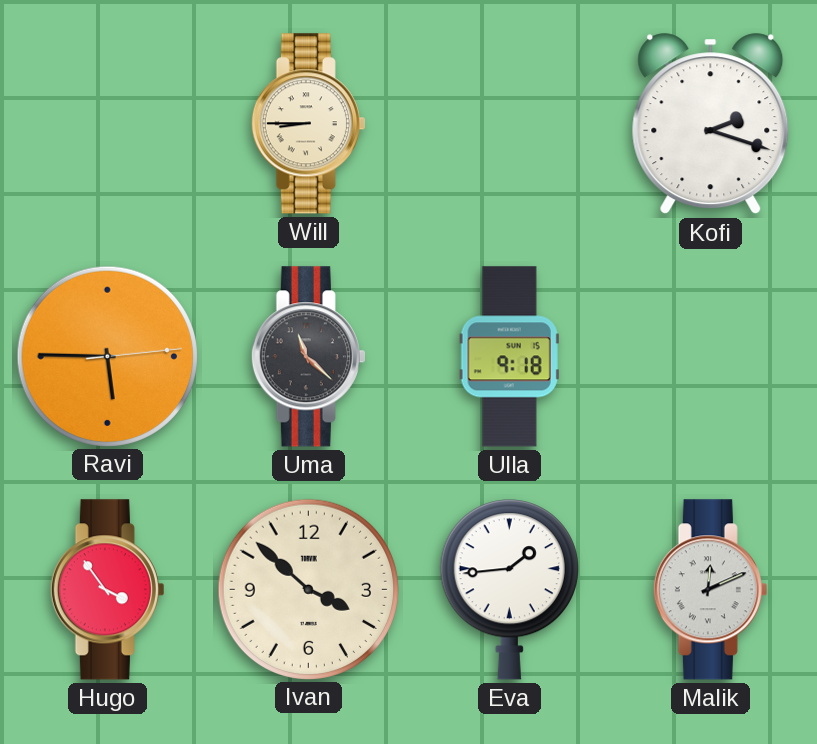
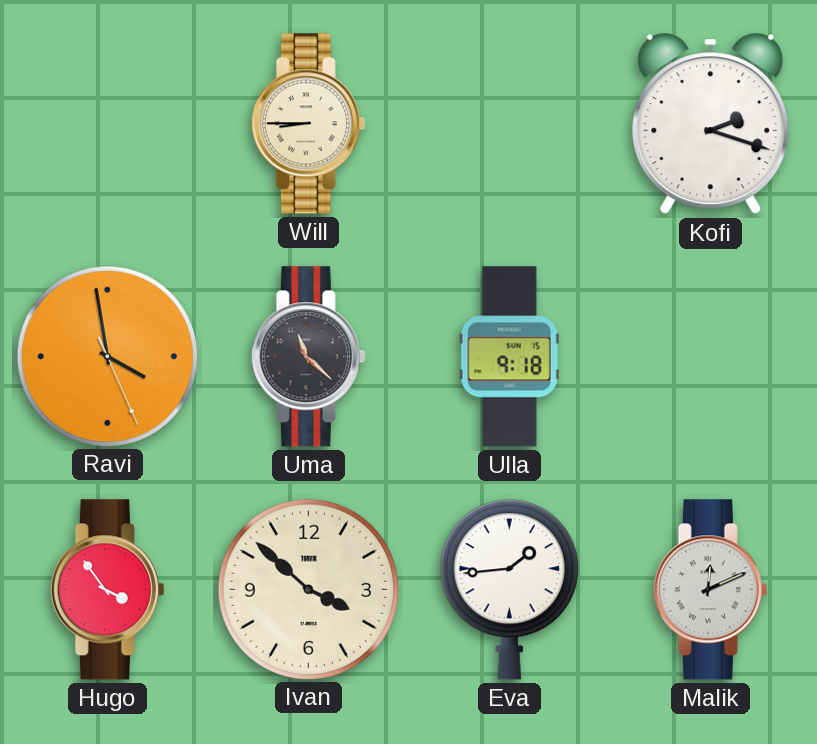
Ravi: 5:45 -> 3:58
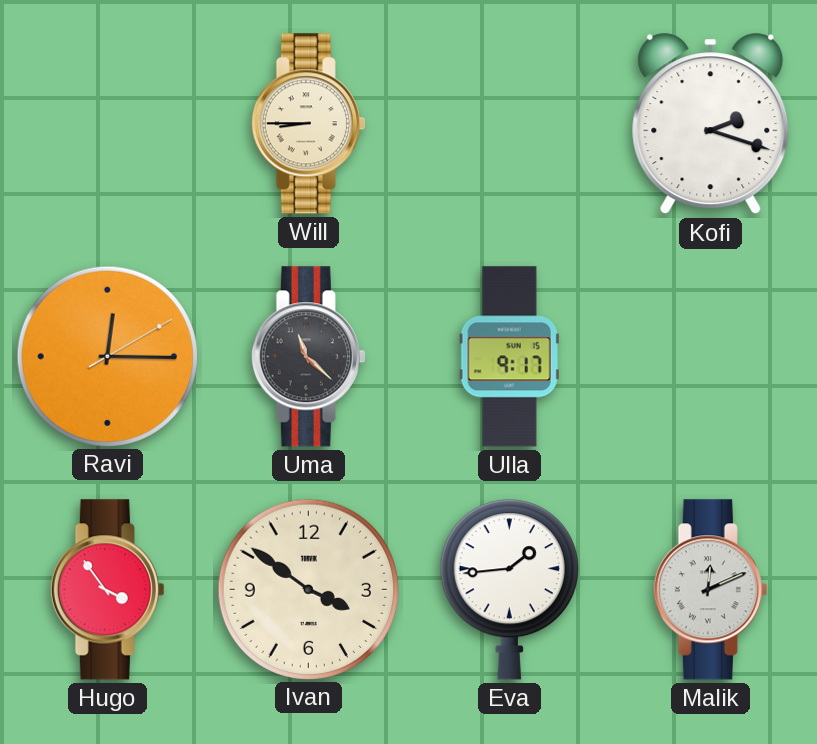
Ravi: 3:58 -> 12:15
Ulla: 9:18 -> 9:17
Ivan: 3:52 -> 3:51
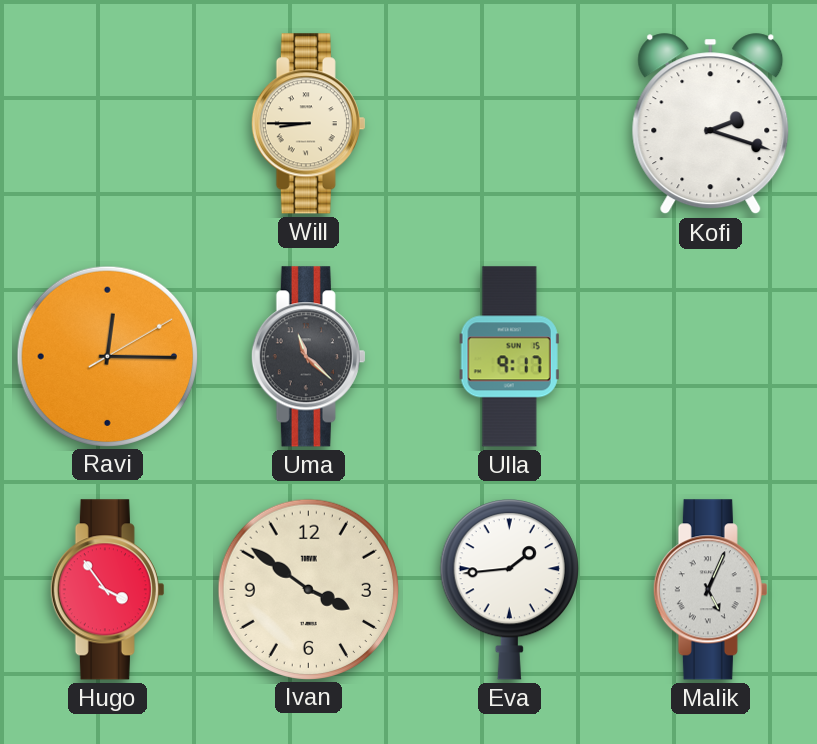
Malik: 12:11 -> 5:04
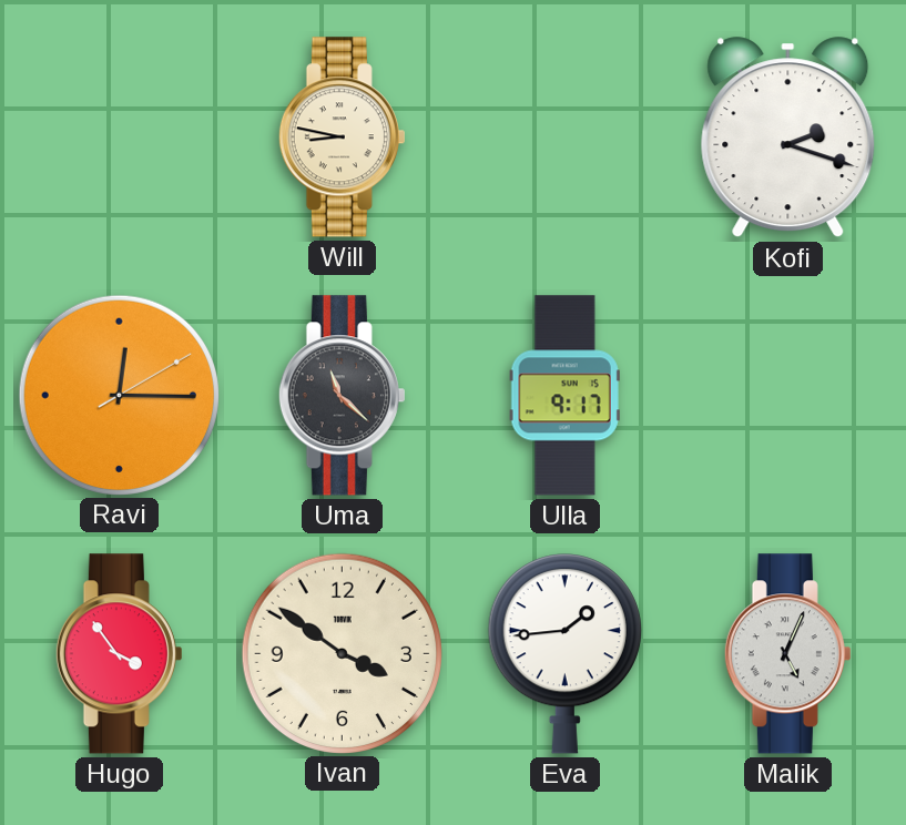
Will: 8:45 -> 8:47
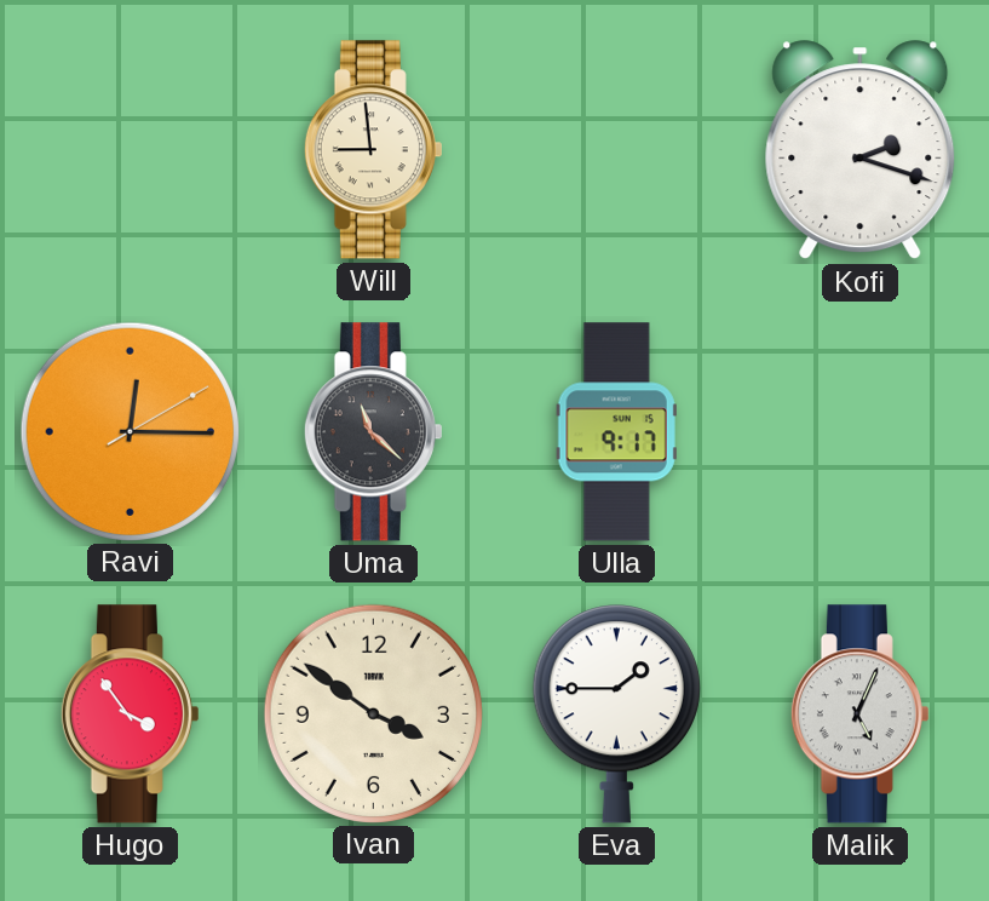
Will: 8:47 -> 8:59
Eva: 1:44 -> 1:45
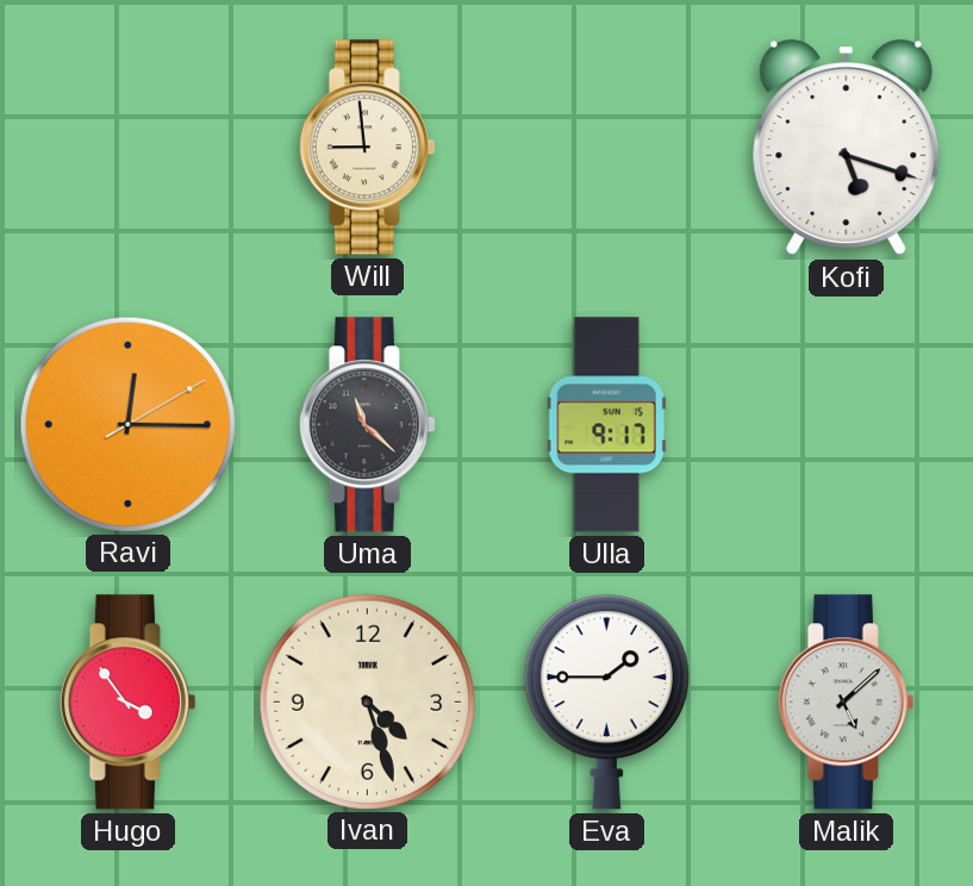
Kofi: 2:18 -> 5:18
Ivan: 3:51 -> 4:27
Malik: 5:04 -> 5:08
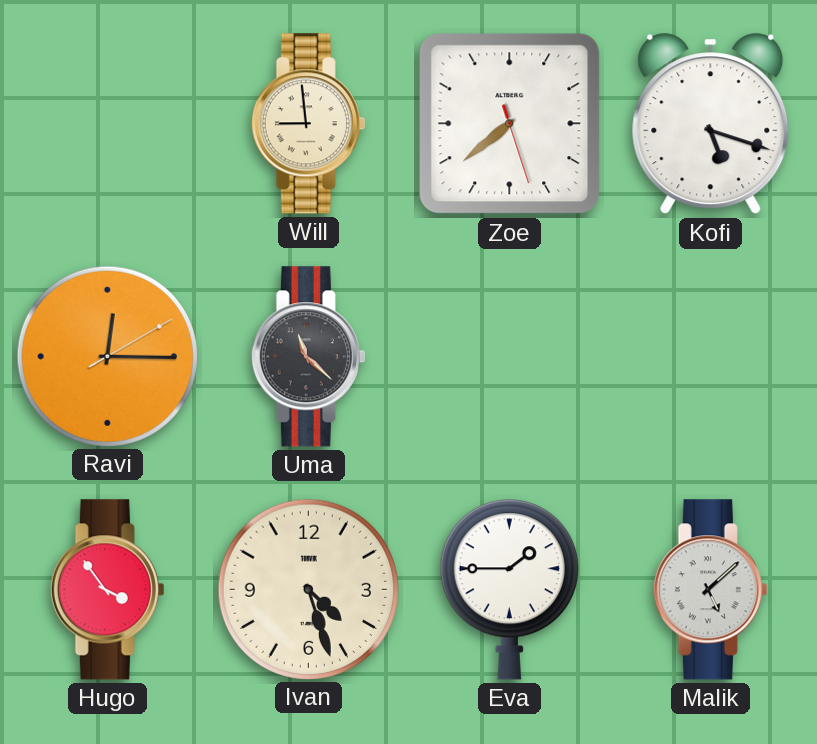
Zoe: none -> 7:38
Ulla: 9:17 -> none
